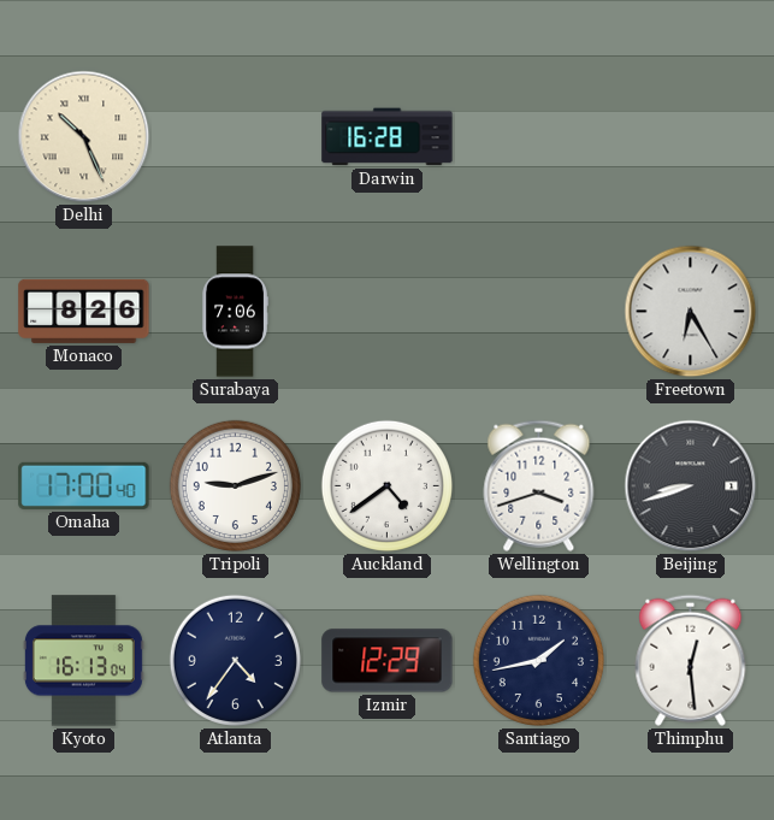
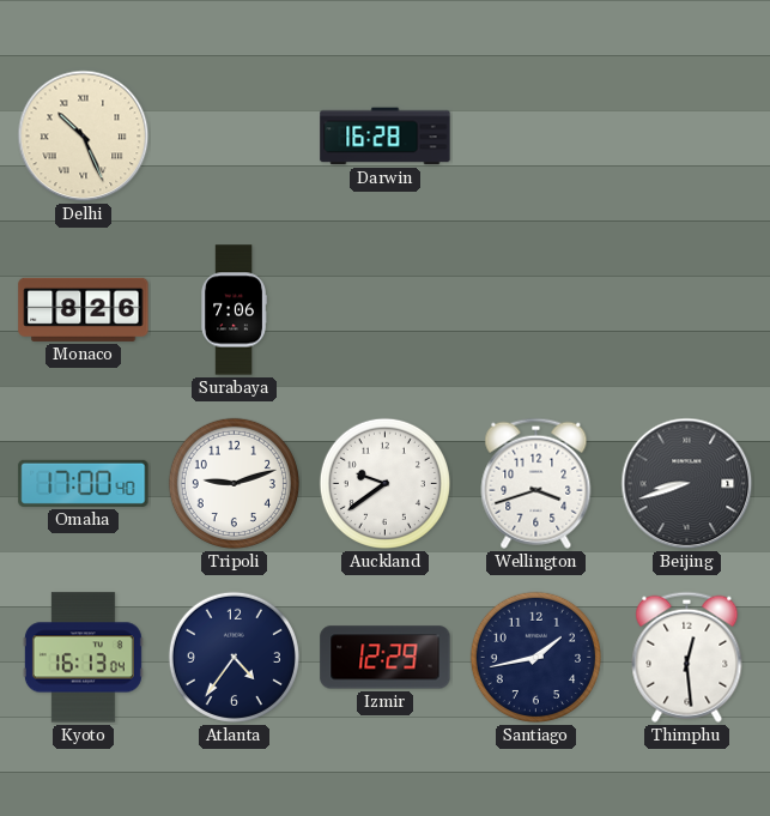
Freetown: 6:25 -> none
Auckland: 4:39 -> 9:39
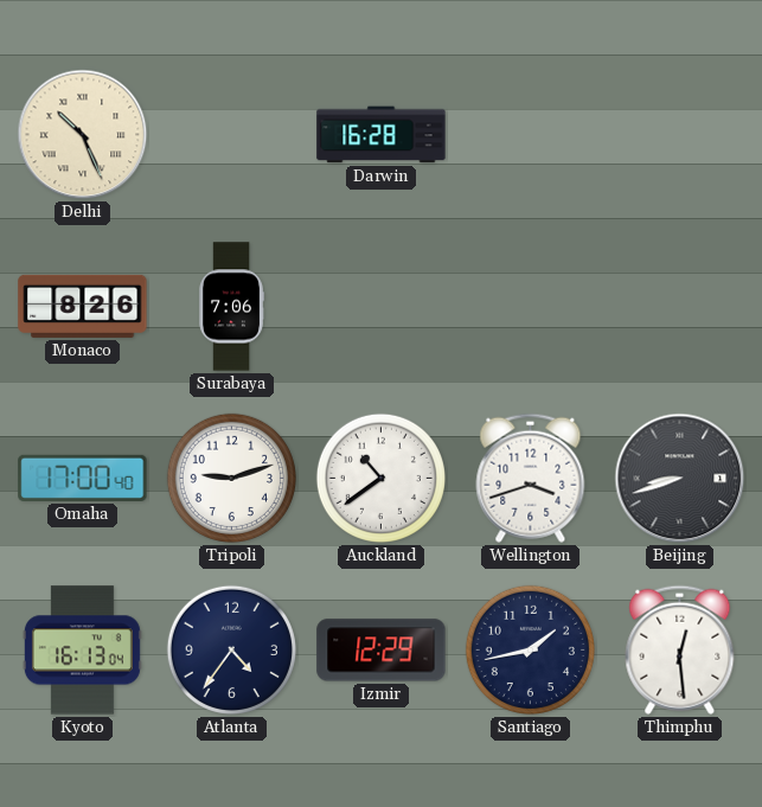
Auckland: 9:39 -> 10:39
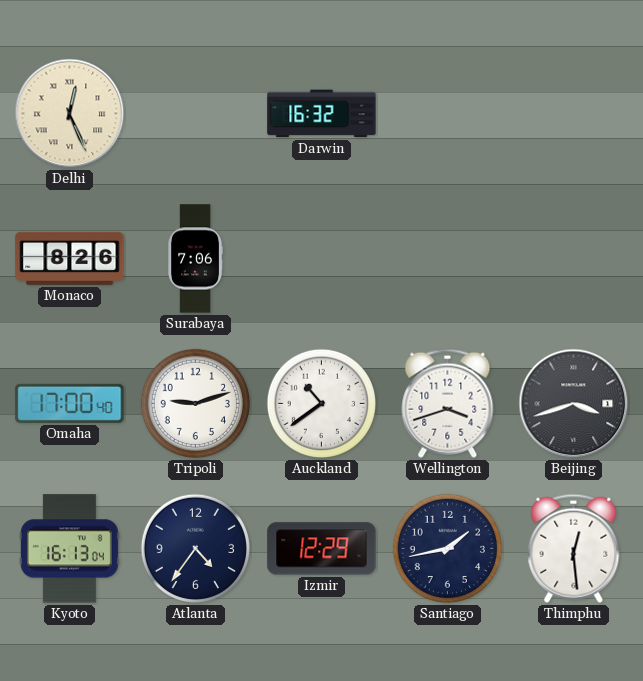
Delhi: 10:26 -> 12:26
Darwin: 16:28 -> 16:32
Beijing: 8:42 -> 3:42
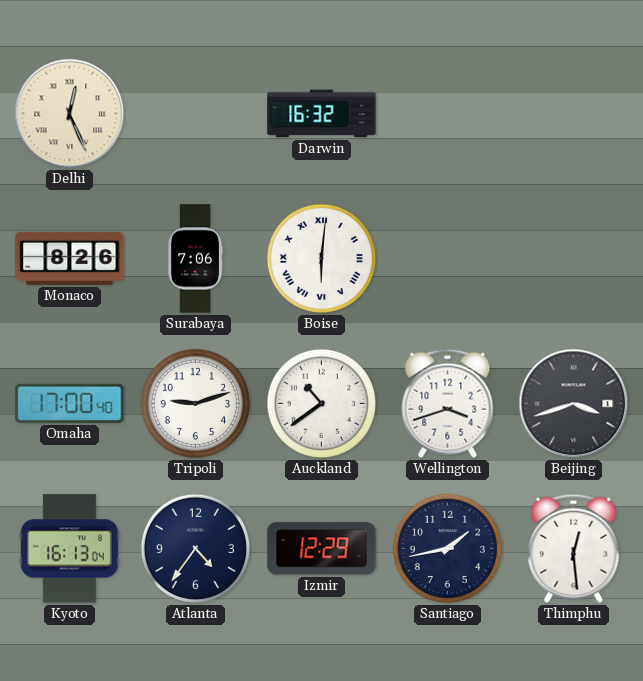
Boise: none -> 6:01
